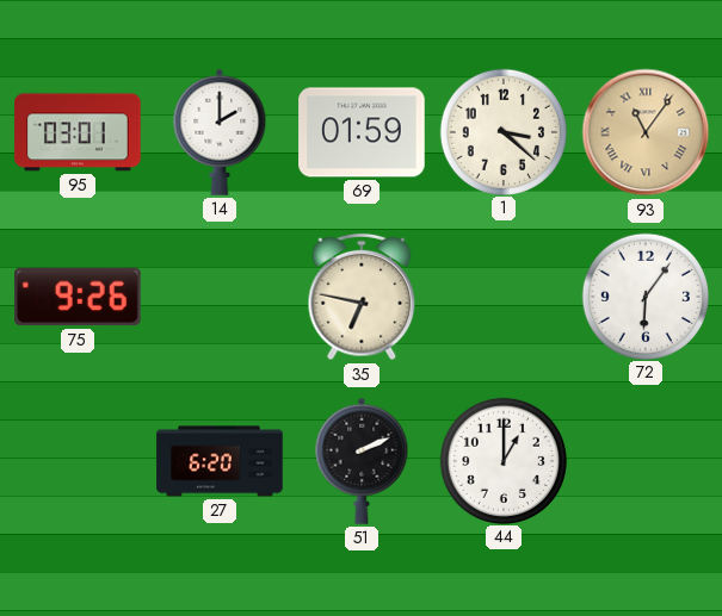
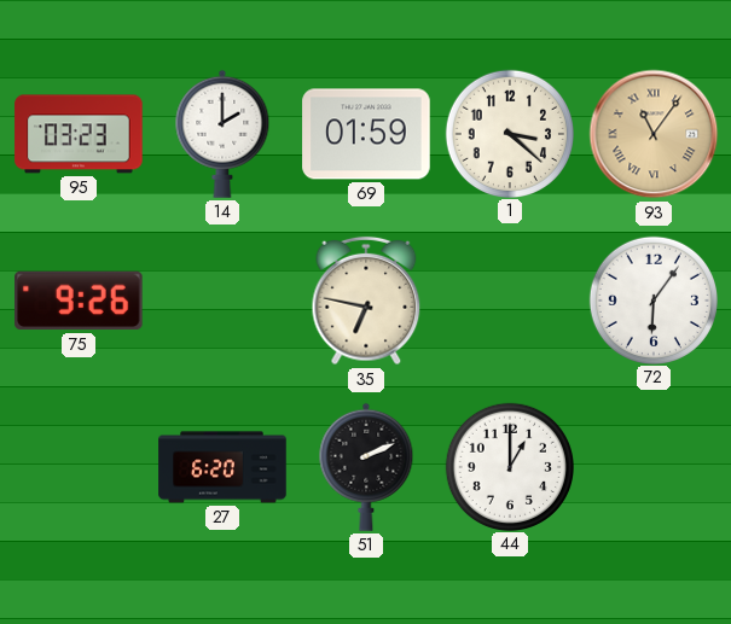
95: 03:01 -> 03:23
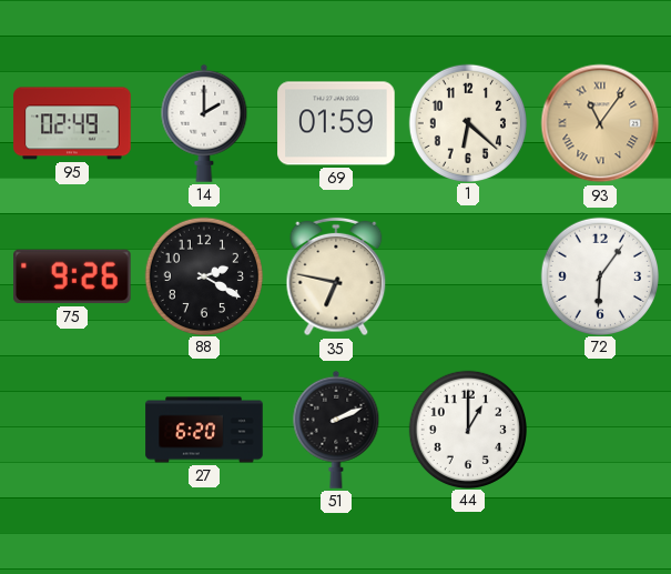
95: 03:23 -> 02:49
1: 3:22 -> 6:22
88: none -> 2:20
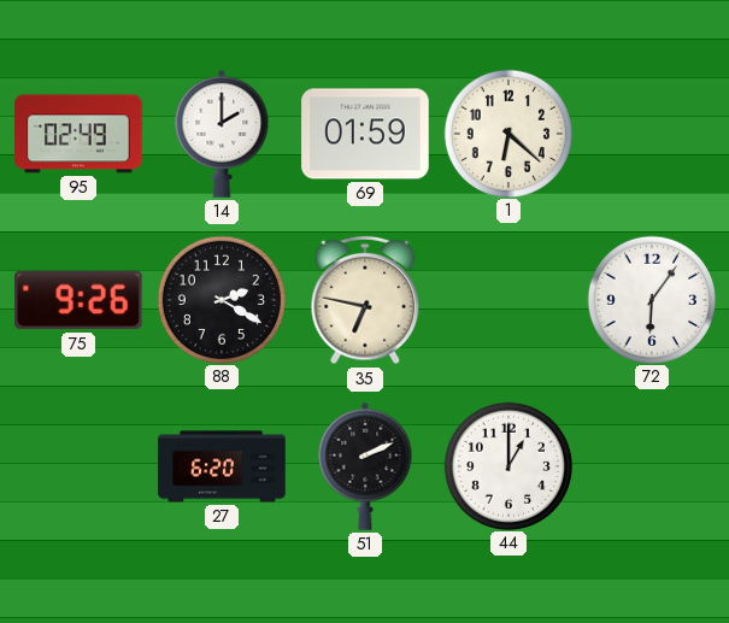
93: 11:06 -> none
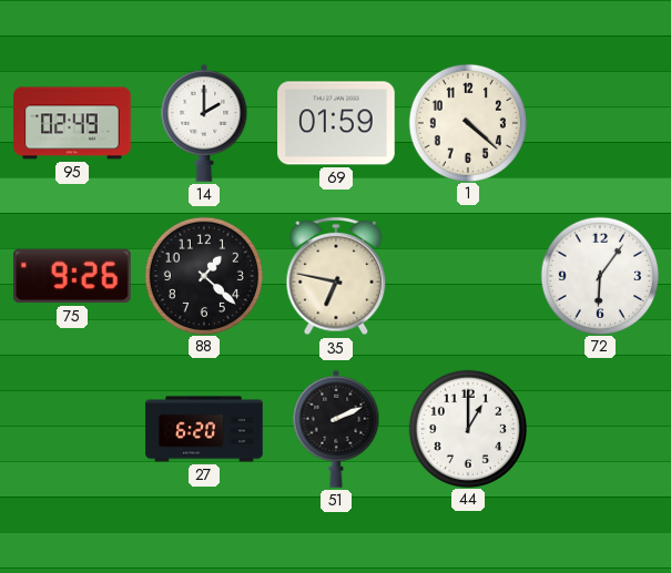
1: 6:22 -> 4:22
88: 2:20 -> 1:22
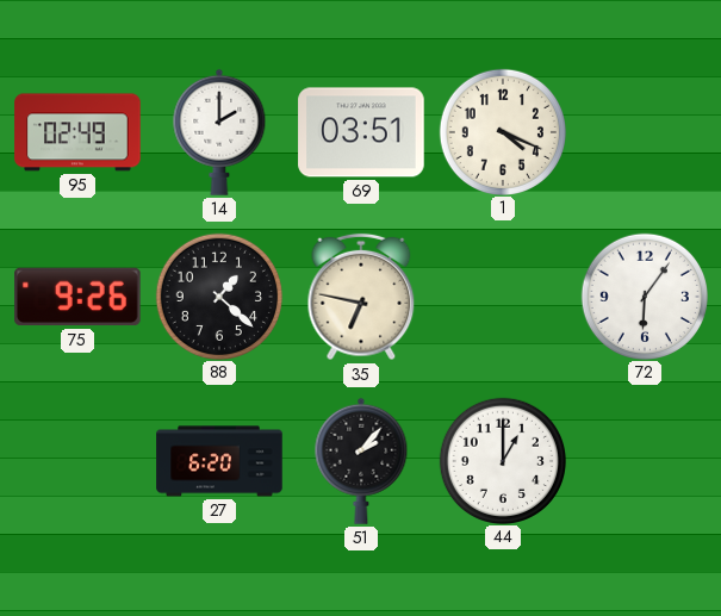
69: 01:59 -> 03:51
1: 4:22 -> 4:19
51: 2:11 -> 2:07
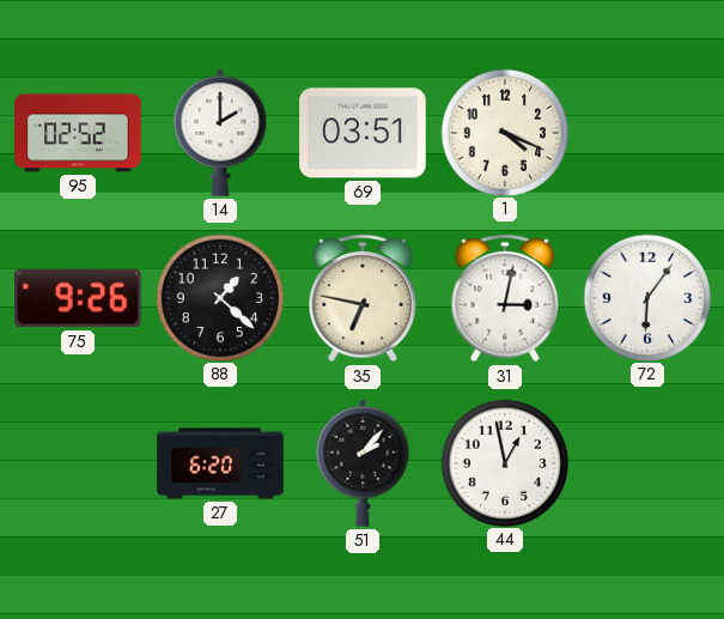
95: 02:49 -> 02:52
31: none -> 3:02
44: 1:00 -> 12:58
